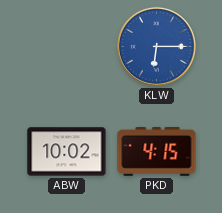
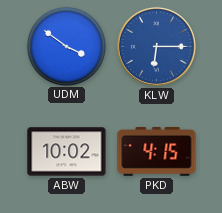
UDM: none -> 3:51
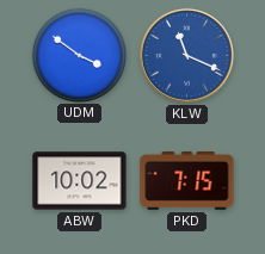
KLW: 6:15 -> 11:19
PKD: 4:15 -> 7:15
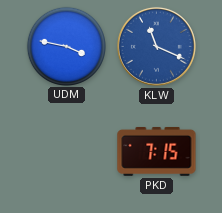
UDM: 3:51 -> 3:47
ABW: 10:02 -> none
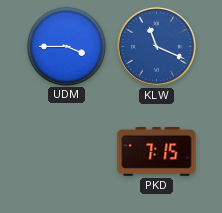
UDM: 3:47 -> 3:45
